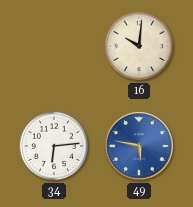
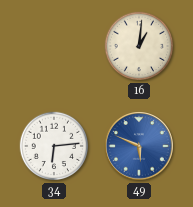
16: 10:01 -> 1:01
49: 5:47 -> 5:49
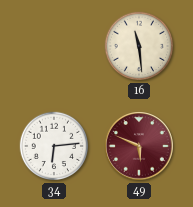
16: 1:01 -> 11:29
49 dial: blue -> burgundy
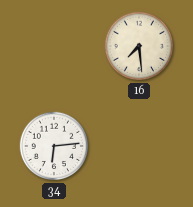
16: 11:29 -> 7:29
49: 5:49 -> none
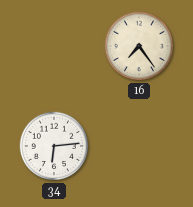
16: 7:29 -> 7:24
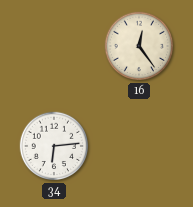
16: 7:24 -> 12:24
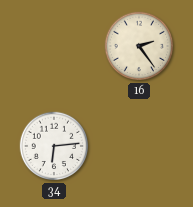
16: 12:24 -> 2:24
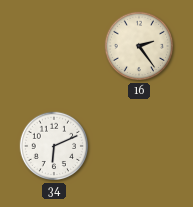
34: 6:14 -> 6:11
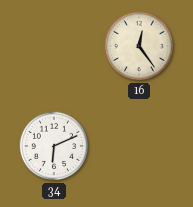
16: 2:24 -> 12:24
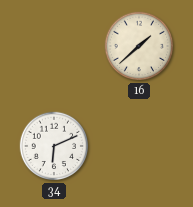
16: 12:24 -> 1:38
